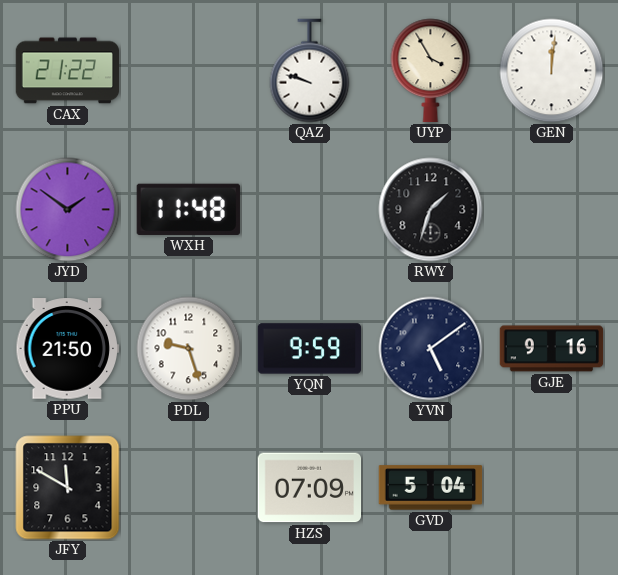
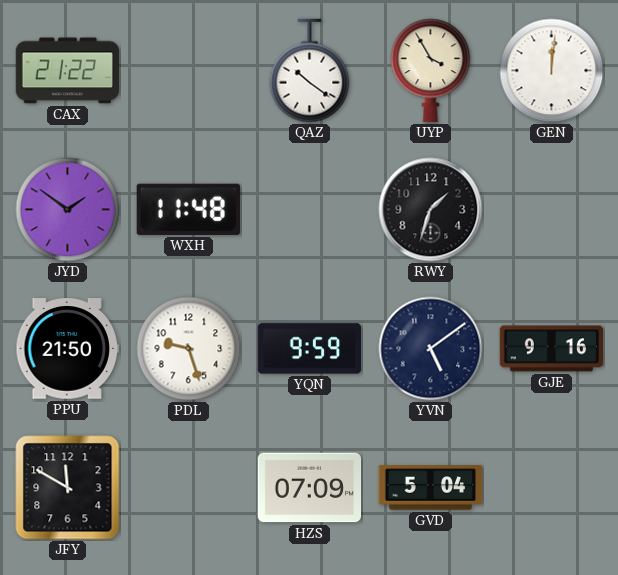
QAZ: 9:48 -> 10:21
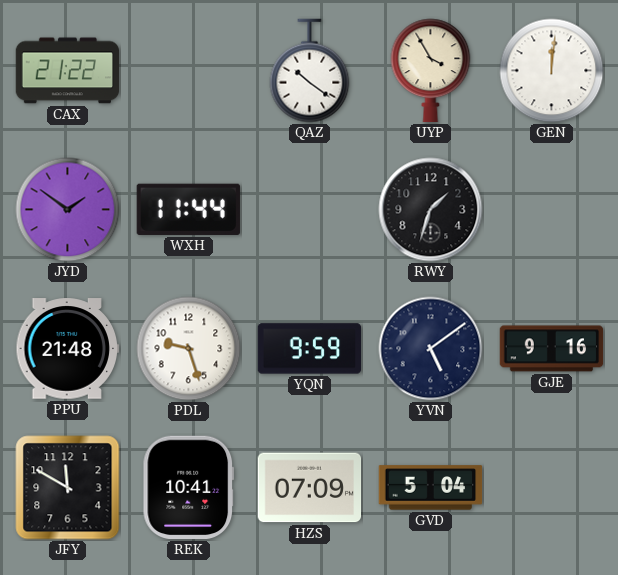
WXH: 11:48 -> 11:44
PPU: 21:50 -> 21:48
REK: none -> 10:41
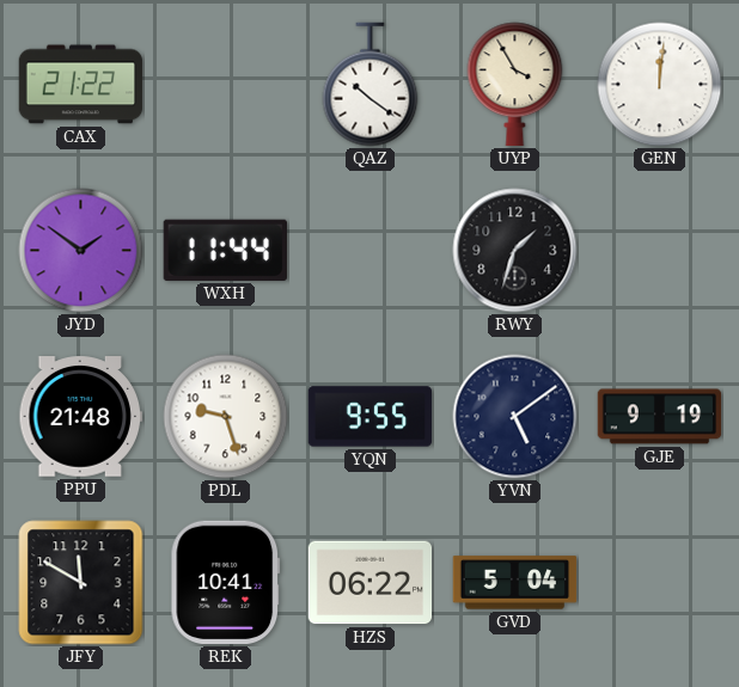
YQN: 9:59 -> 9:55
GJE: 9:16 -> 9:19
HZS: 07:09 -> 06:22
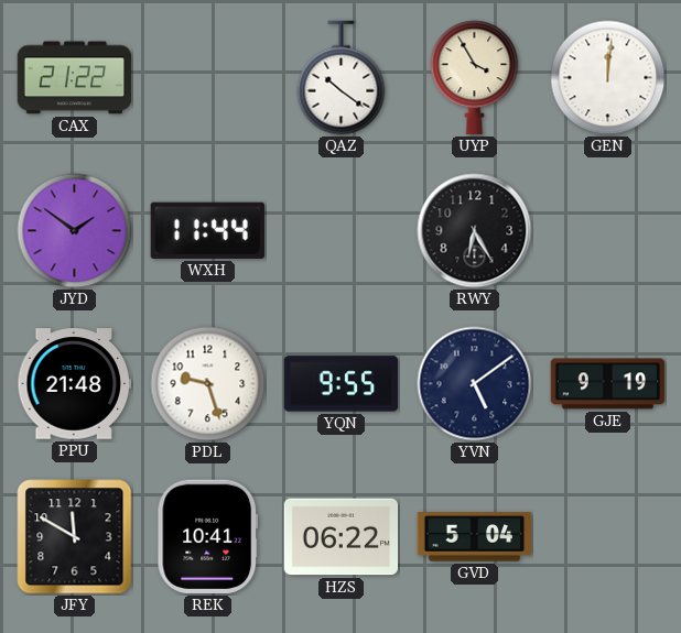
RWY: 1:33 -> 6:25
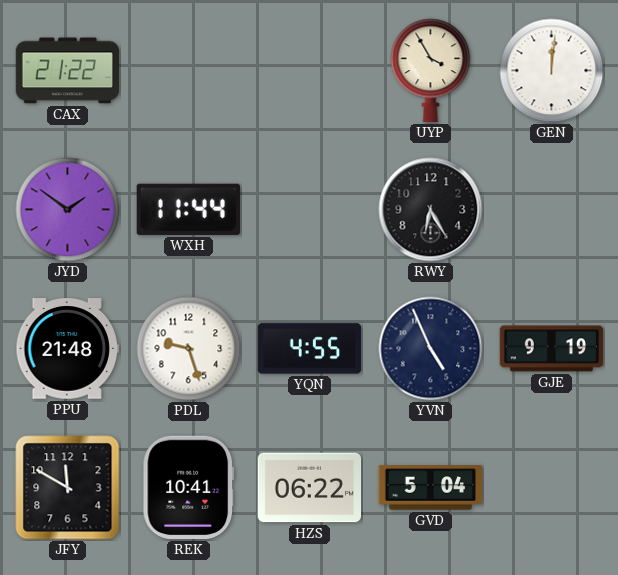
QAZ: 10:21 -> none
YQN: 9:55 -> 4:55
YVN: 5:09 -> 4:56
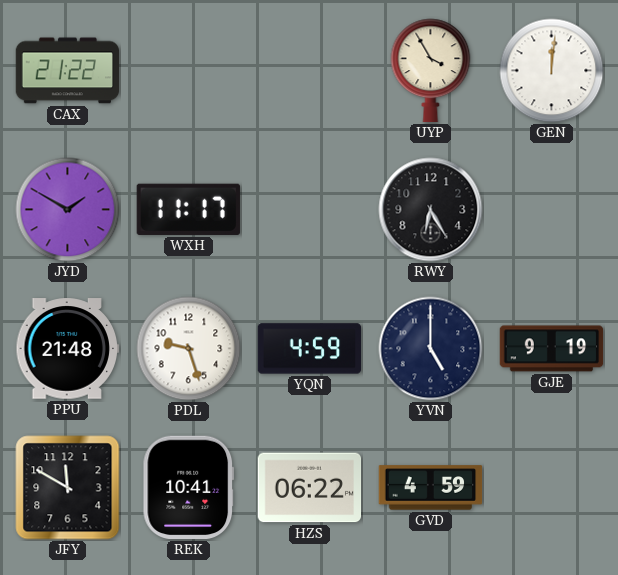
JYD: 1:51 -> 1:50
WXH: 11:44 -> 11:17
YQN: 4:55 -> 4:59
YVN: 4:56 -> 5:00
GVD: 5:04 -> 4:59
